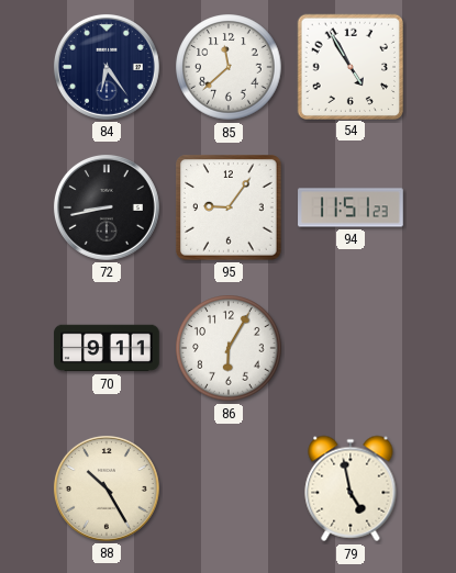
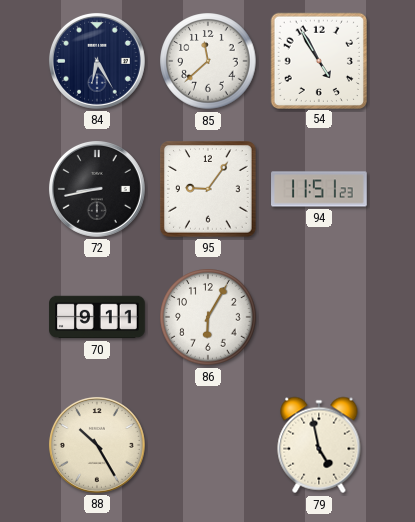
84: 6:24 -> 6:25
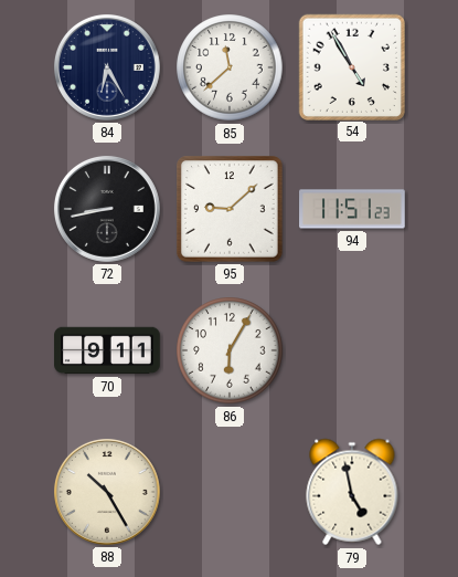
95: 9:06 -> 9:08
